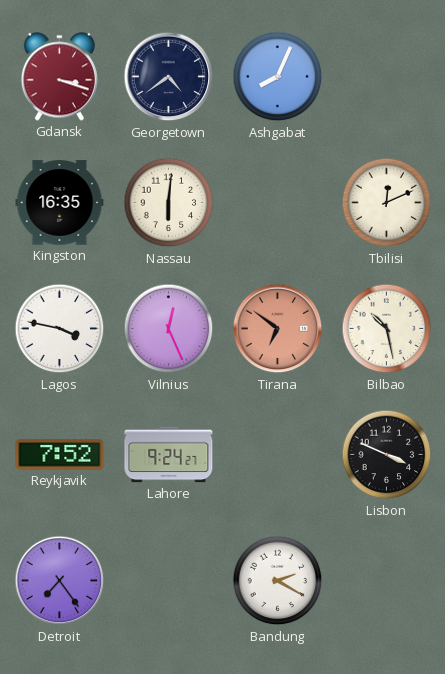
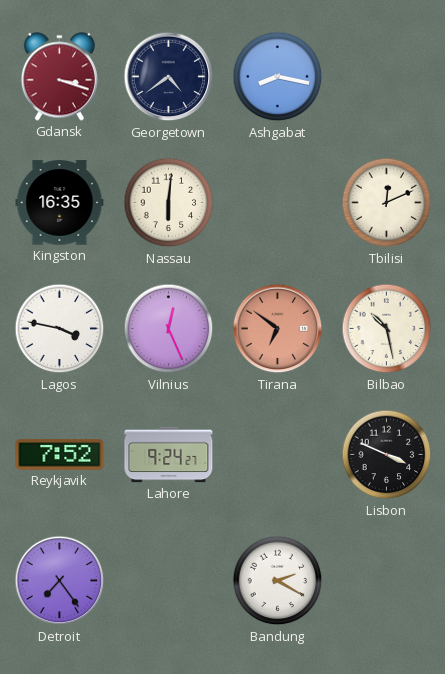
Ashgabat: 8:04 -> 8:17
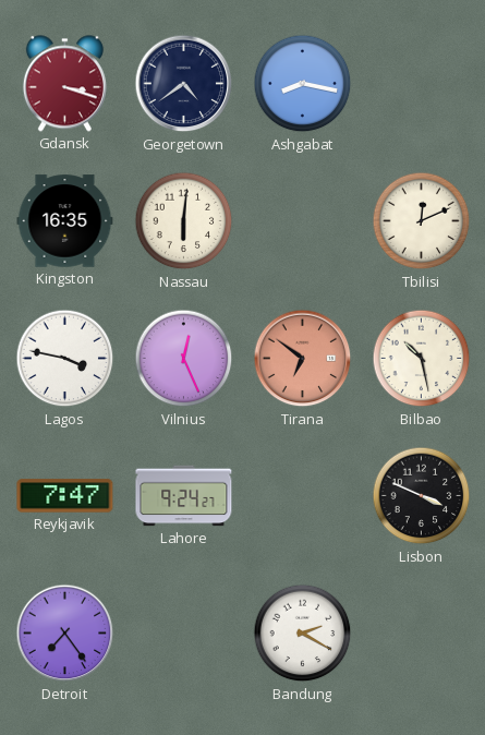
Reykjavik: 7:52 -> 7:47
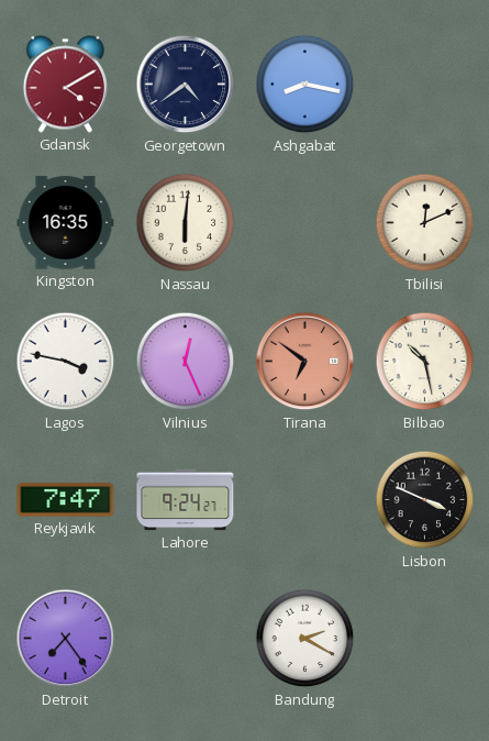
Gdansk: 3:18 -> 4:10
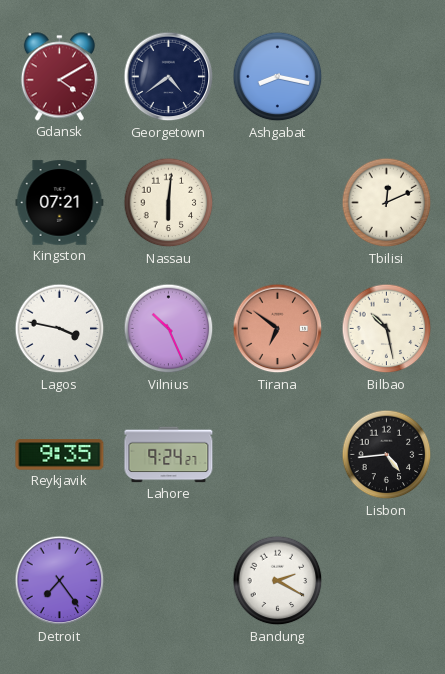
Kingston: 16:35 -> 07:21
Vilnius: 12:26 -> 10:26
Reykjavik: 7:47 -> 9:35
Lisbon: 3:49 -> 4:44
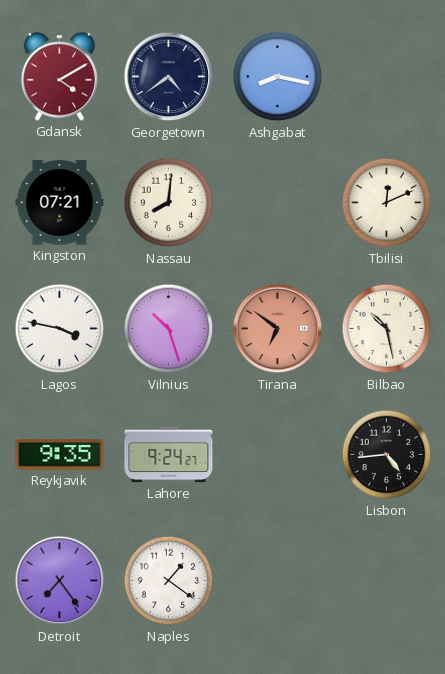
Nassau: 6:01 -> 8:01
Vilnius: 10:26 -> 10:27
Naples: none -> 1:21
Bandung: 2:20 -> none
